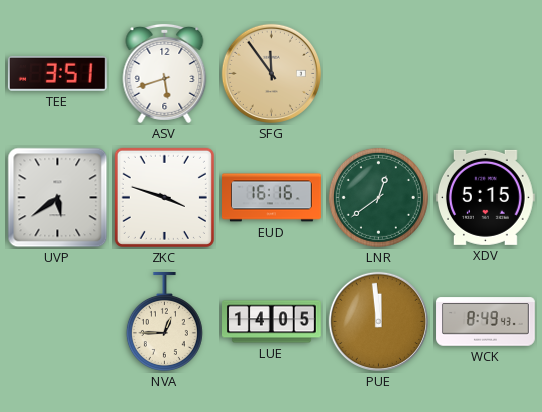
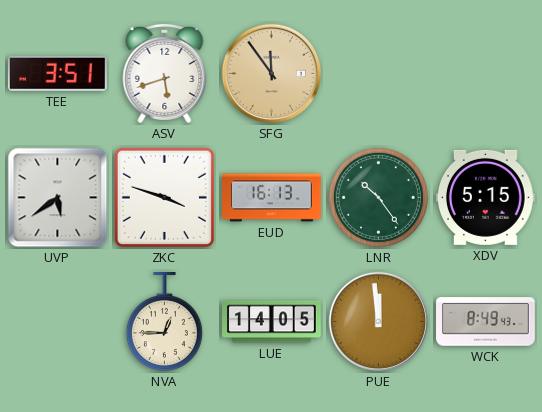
EUD: 16:16 -> 16:13
LNR: 12:39 -> 10:24
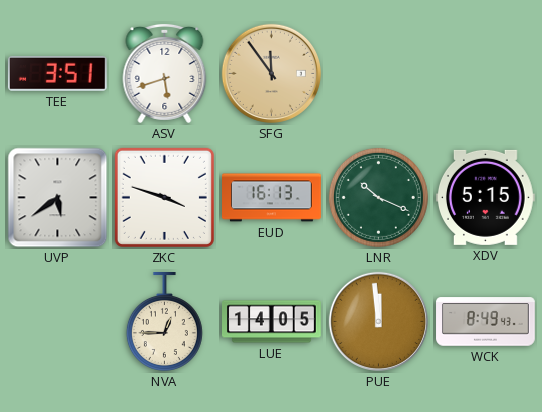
LNR: 10:24 -> 10:19
